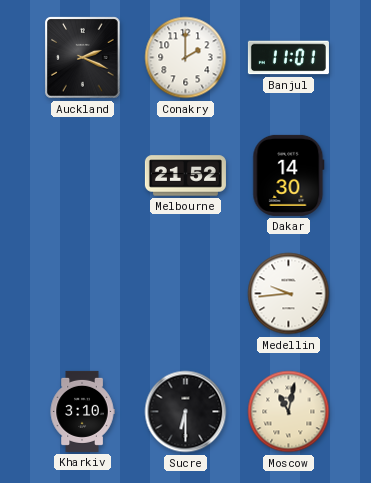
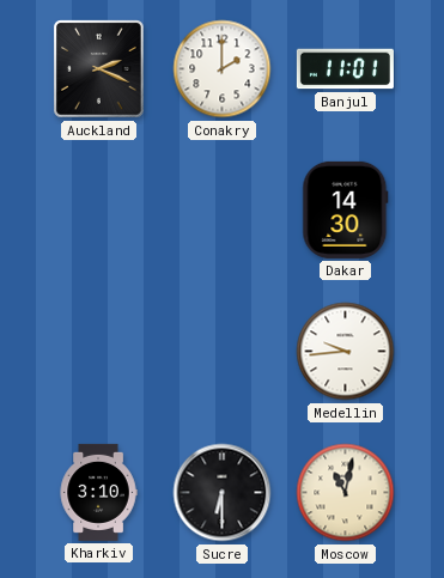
Melbourne: 21:52 -> none
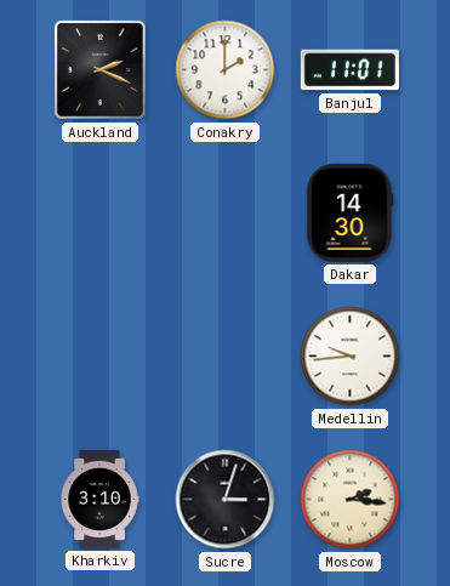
Sucre: 6:30 -> 3:03
Moscow: 11:02 -> 2:16
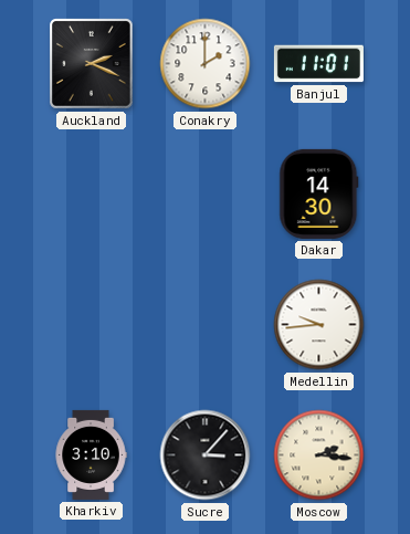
Sucre: 3:03 -> 3:07
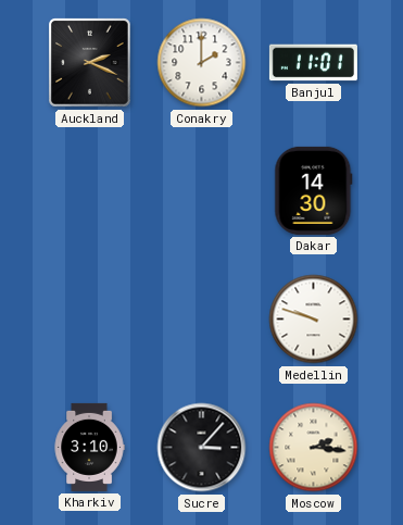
Medellin: 9:44 -> 9:48
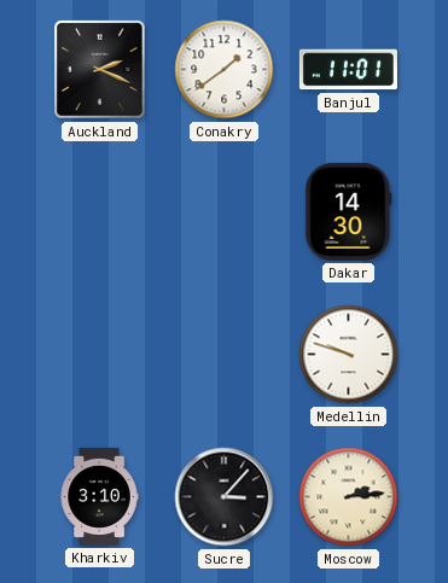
Conakry: 2:00 -> 1:39
Moscow: 2:16 -> 2:14
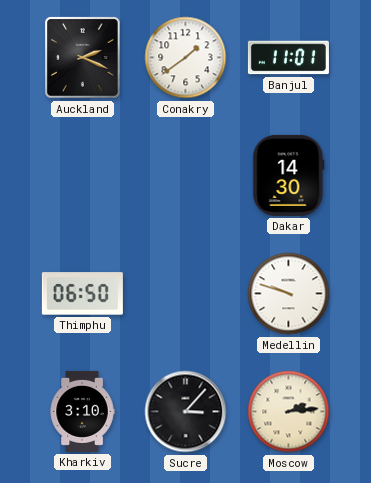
Thimphu: none -> 06:50
